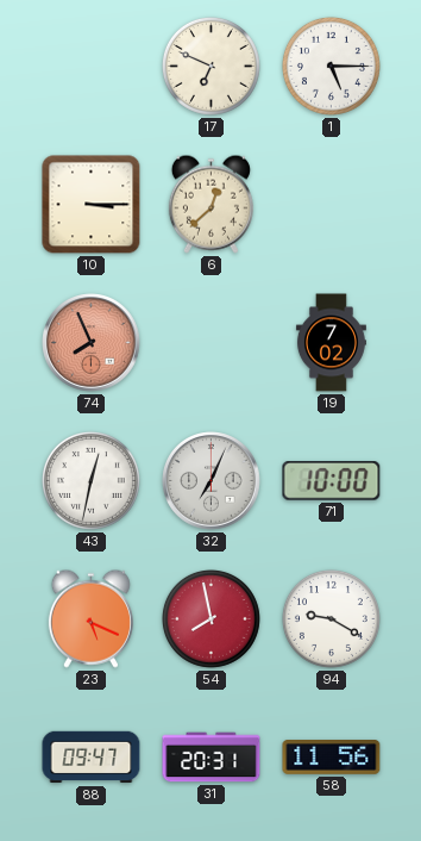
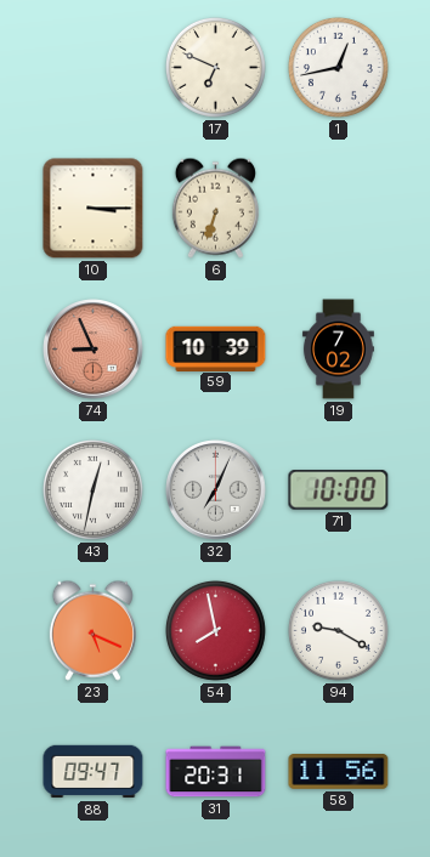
1: 5:15 -> 12:43
6: 12:38 -> 6:33
74: 7:56 -> 8:56
59: none -> 10:39
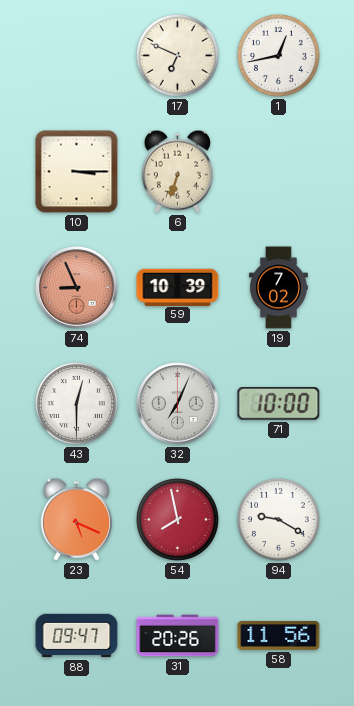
43: 12:32 -> 12:30
31: 20:31 -> 20:26
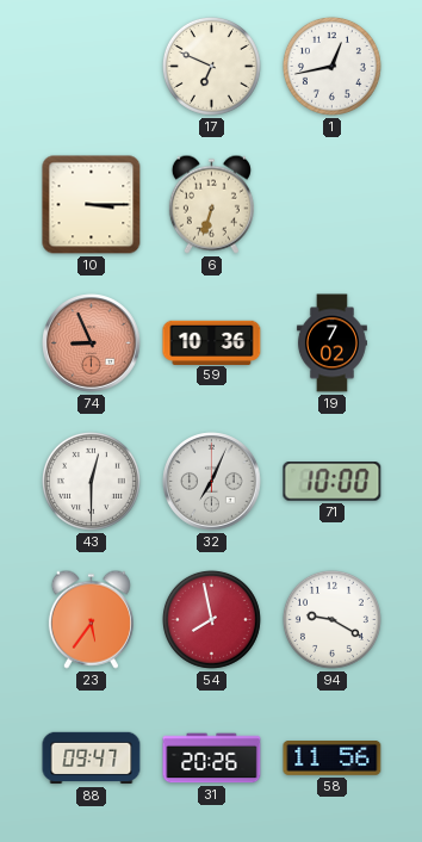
59: 10:39 -> 10:36
23: 5:19 -> 5:36
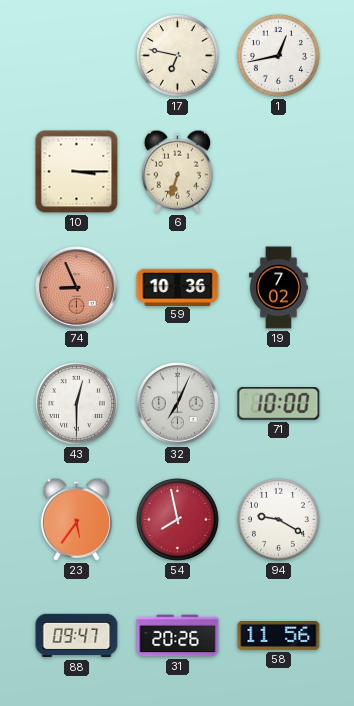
17: 6:49 -> 6:47
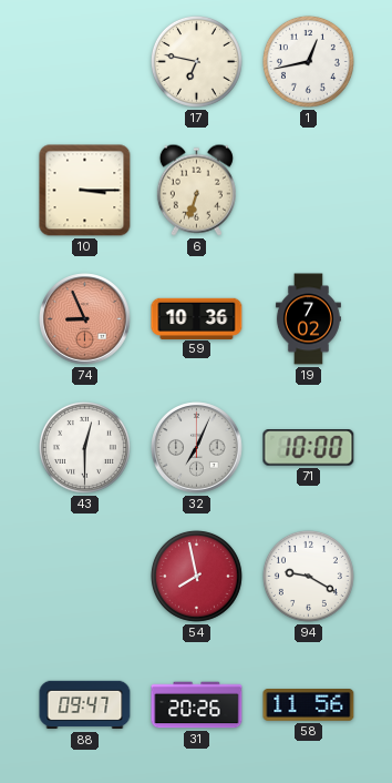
23: 5:36 -> none
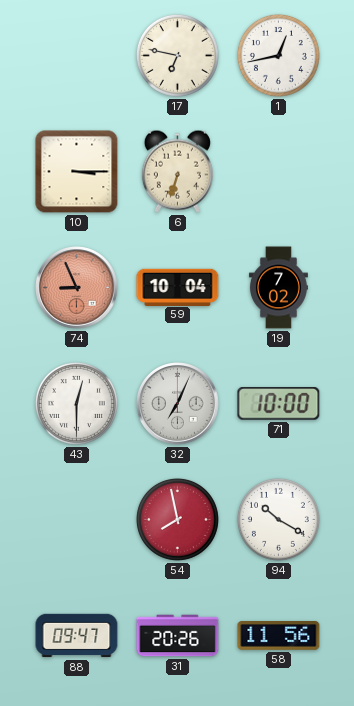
59: 10:36 -> 10:04
94: 9:20 -> 10:20
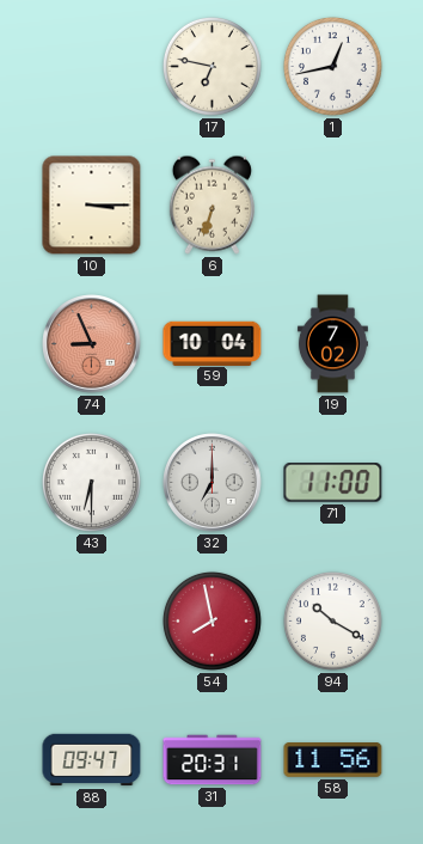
43: 12:30 -> 6:30
32: 7:04 -> 7:00
71: 10:00 -> 11:00
31: 20:26 -> 20:31
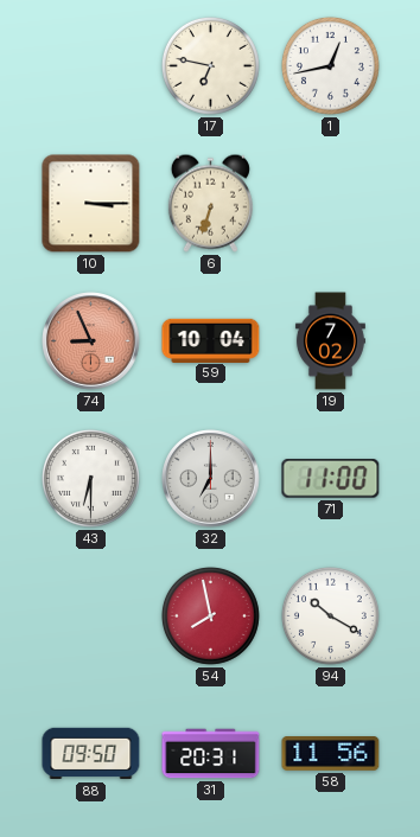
88: 09:47 -> 09:50
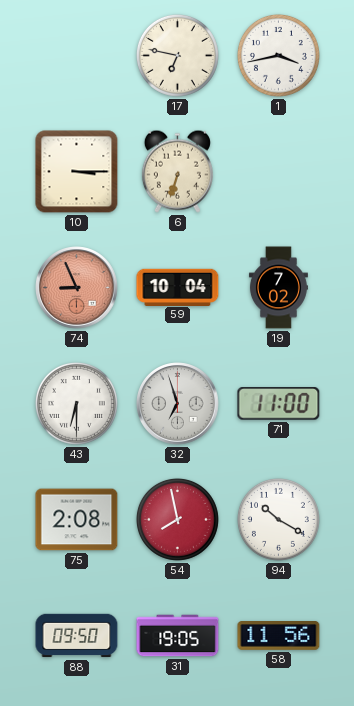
1: 12:43 -> 3:43
32: 7:00 -> 6:57
75: none -> 2:08
31: 20:31 -> 19:05
